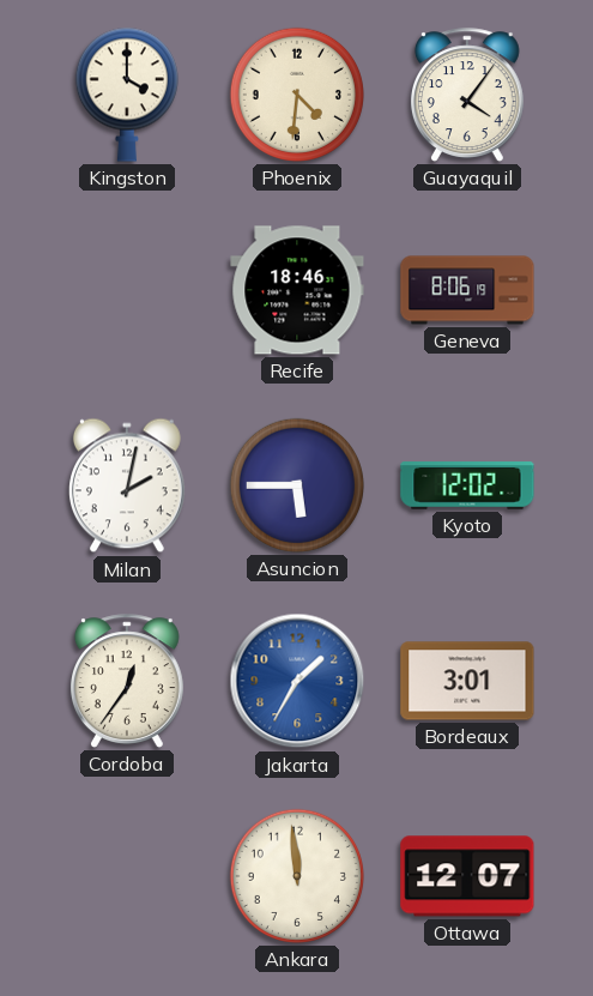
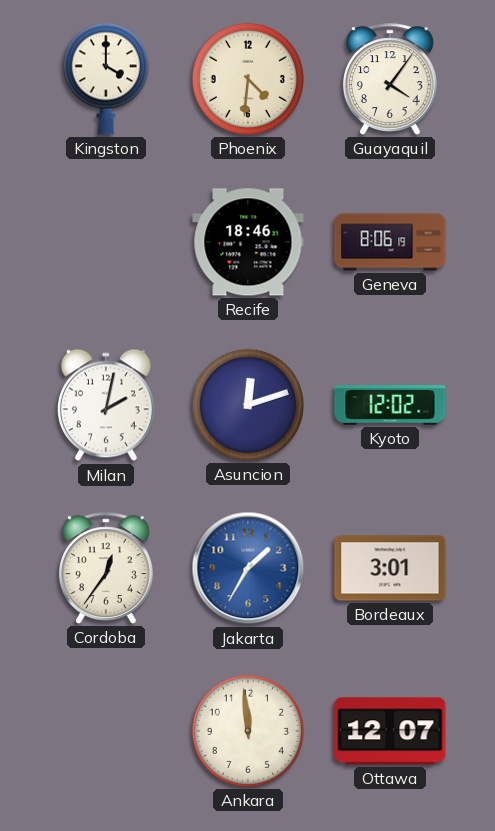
Asuncion: 5:45 -> 12:12
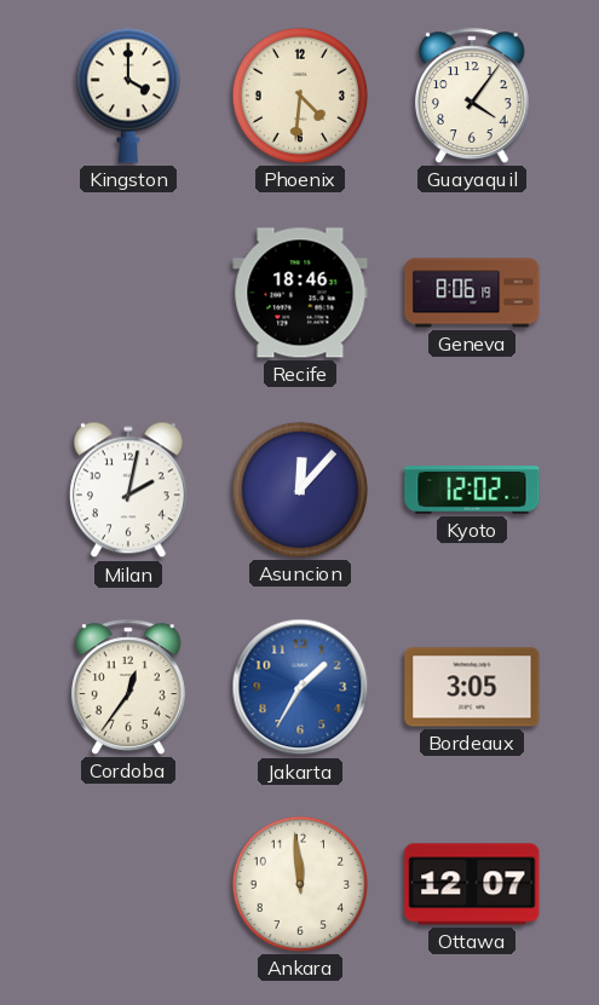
Asuncion: 12:12 -> 12:07
Bordeaux: 3:01 -> 3:05
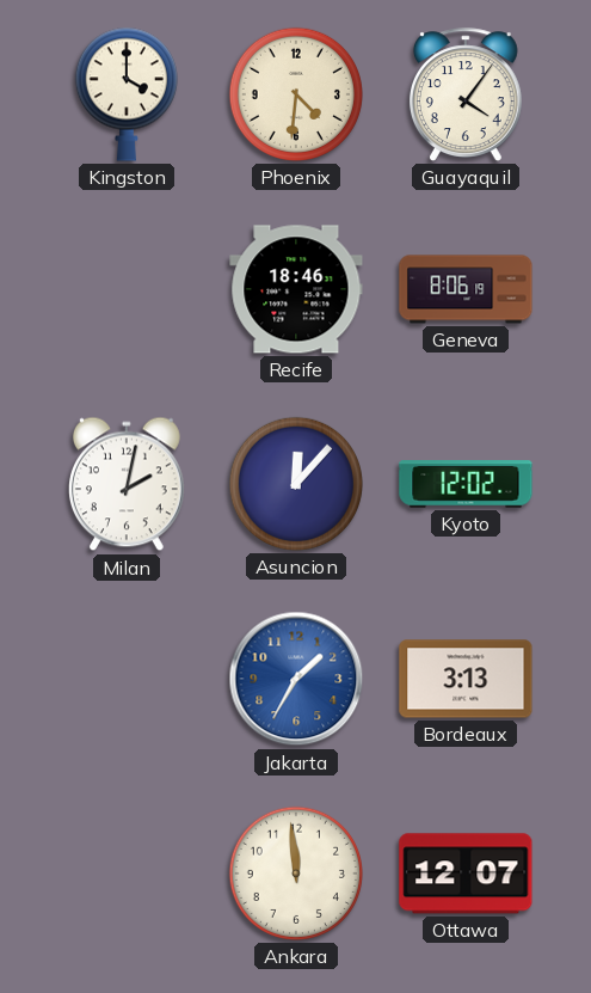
Cordoba: 12:36 -> none
Bordeaux: 3:05 -> 3:13
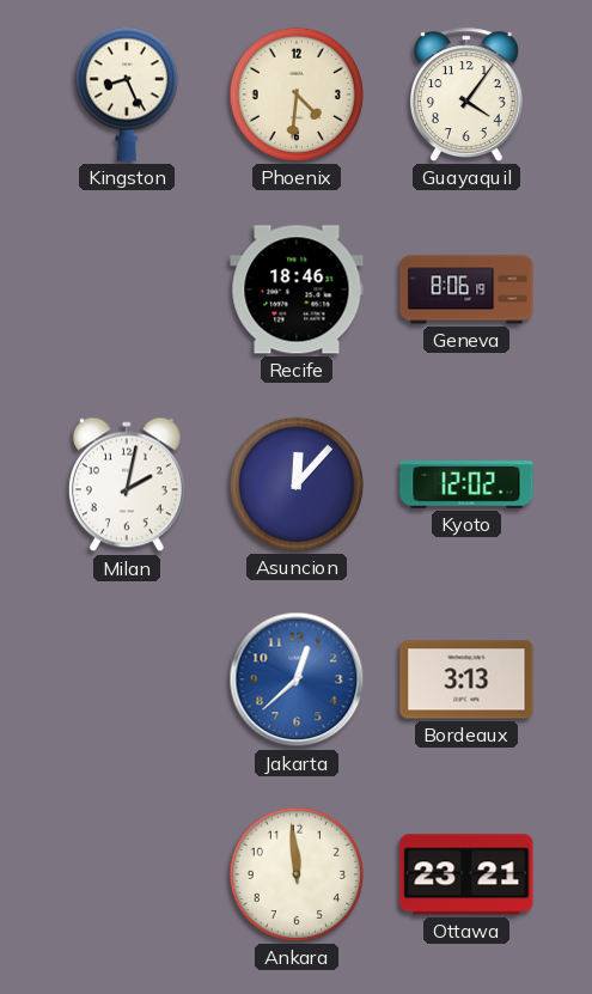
Kingston: 4:00 -> 8:26
Jakarta: 1:35 -> 12:38
Ottawa: 12:07 -> 23:21
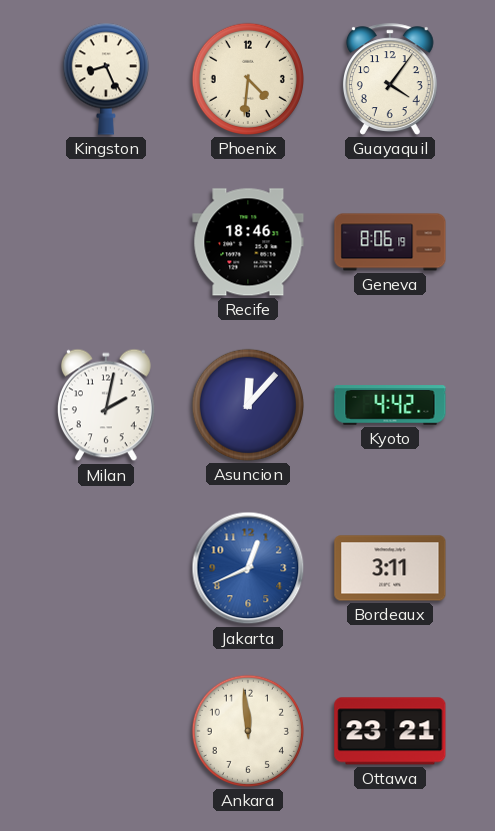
Kyoto: 12:02 -> 4:42
Jakarta: 12:38 -> 12:41
Bordeaux: 3:13 -> 3:11
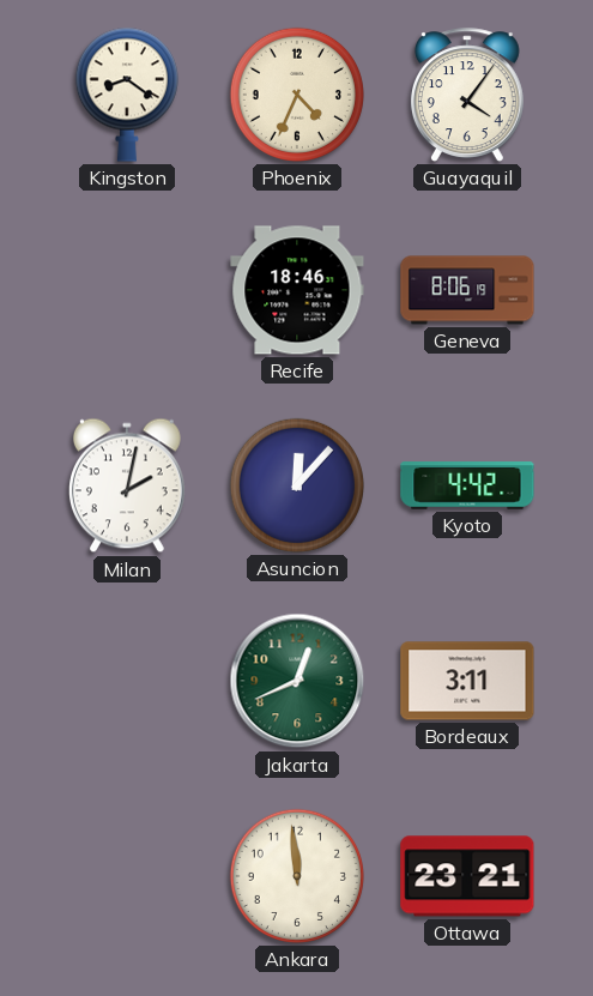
Kingston: 8:26 -> 8:21
Phoenix: 4:31 -> 4:34
Jakarta dial: blue -> green
